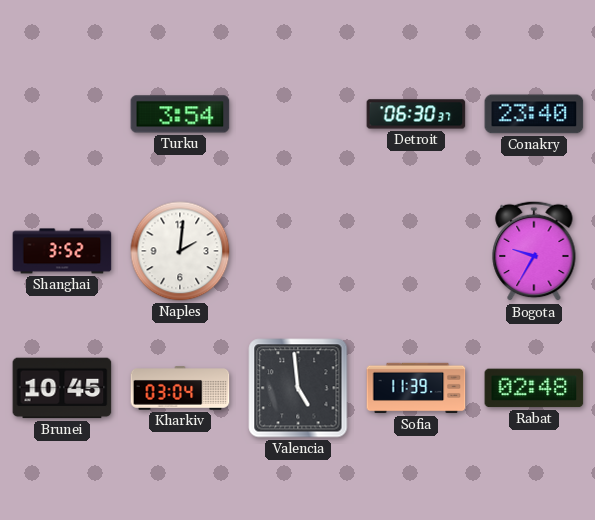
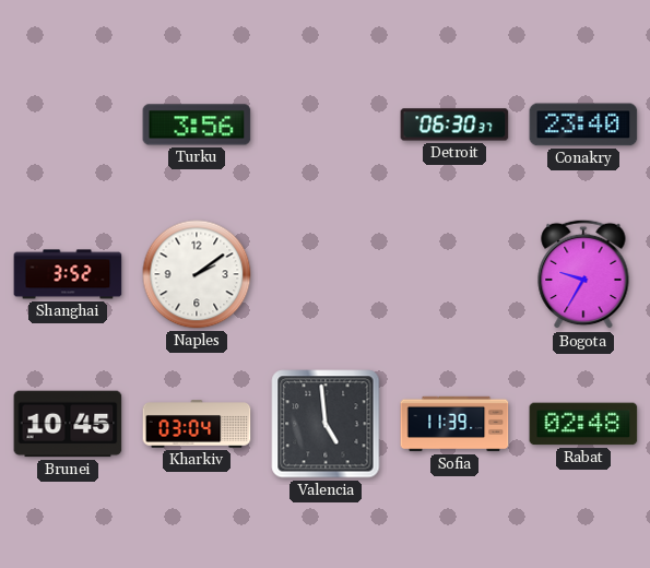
Turku: 3:54 -> 3:56
Naples: 2:01 -> 2:09
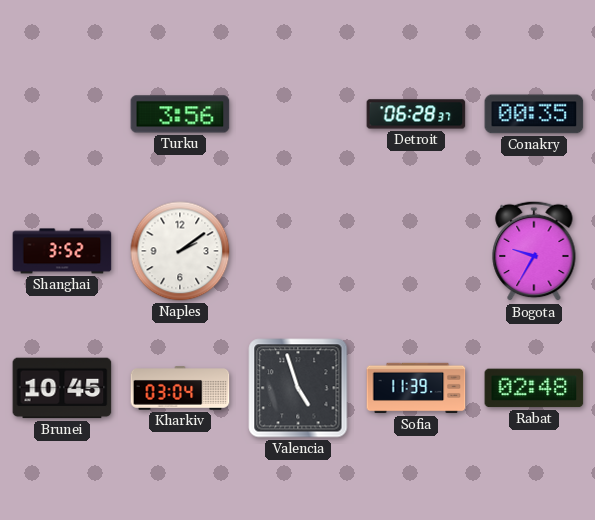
Detroit: 06:30 -> 06:28
Conakry: 23:40 -> 00:35
Valencia: 4:59 -> 4:57
